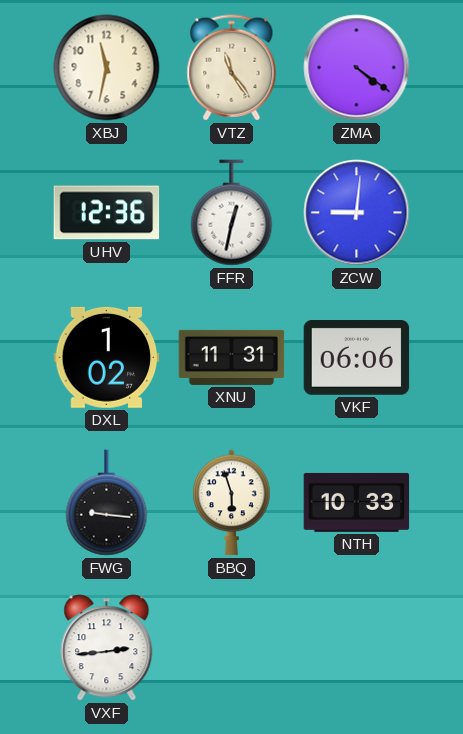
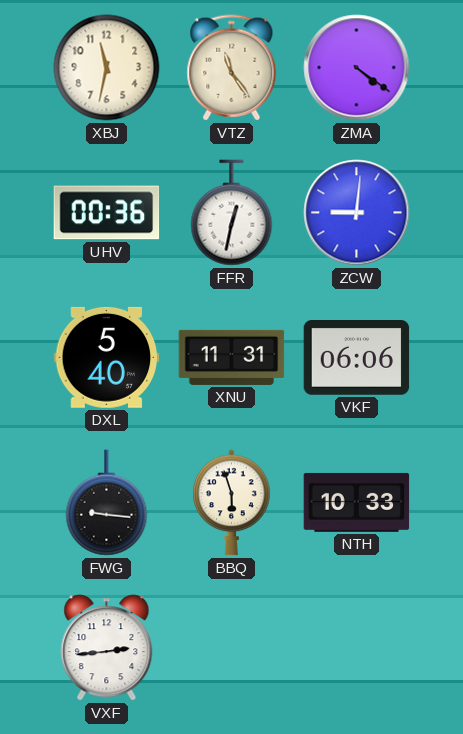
UHV: 12:36 -> 00:36
DXL: 1:02 -> 5:40
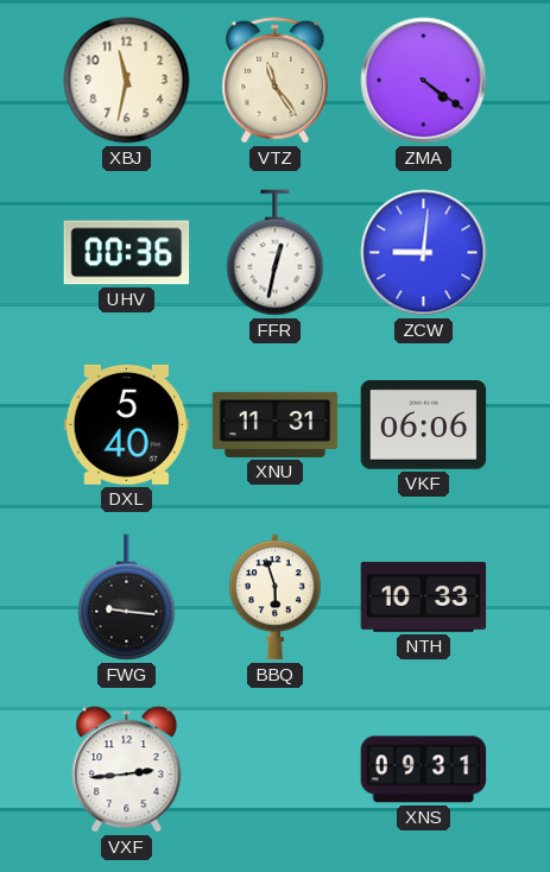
XNS: none -> 09:31
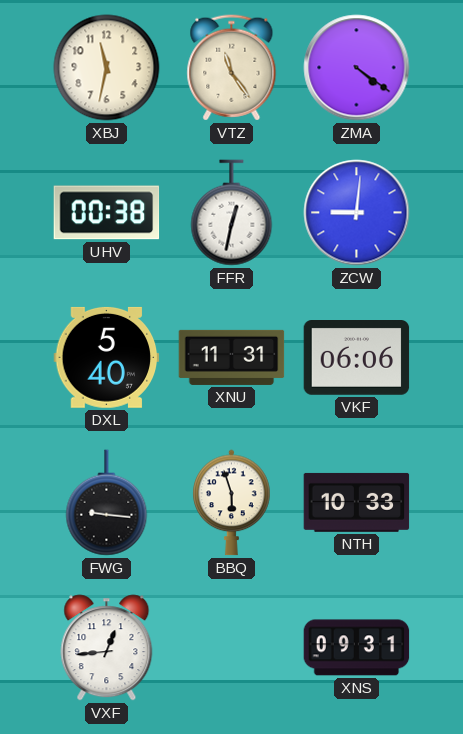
UHV: 00:36 -> 00:38
VXF: 2:44 -> 12:44
